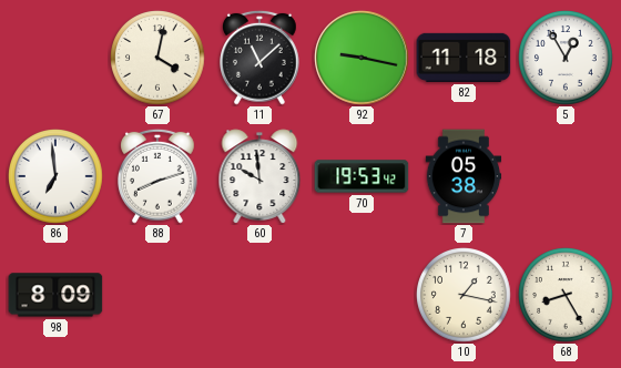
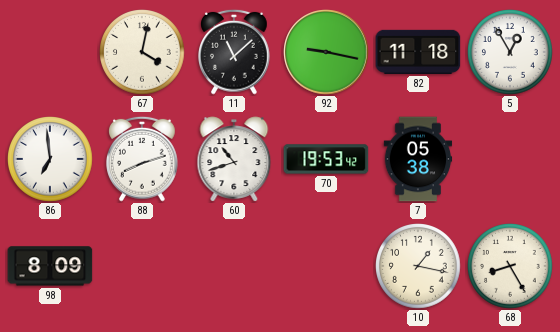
60: 9:59 -> 10:42
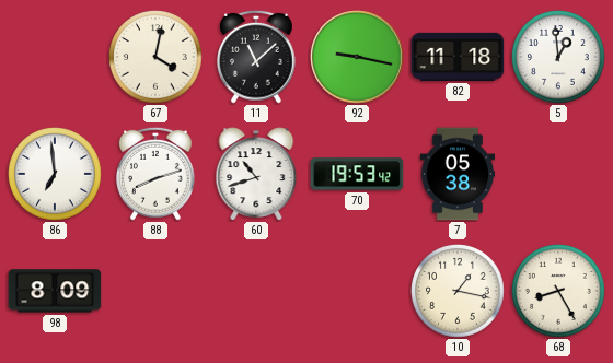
5: 12:55 -> 12:59
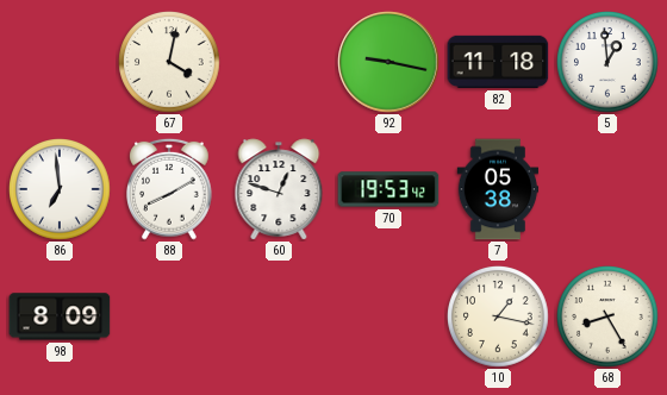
11: 11:08 -> none
88: 8:12 -> 8:10
60: 10:42 -> 12:48
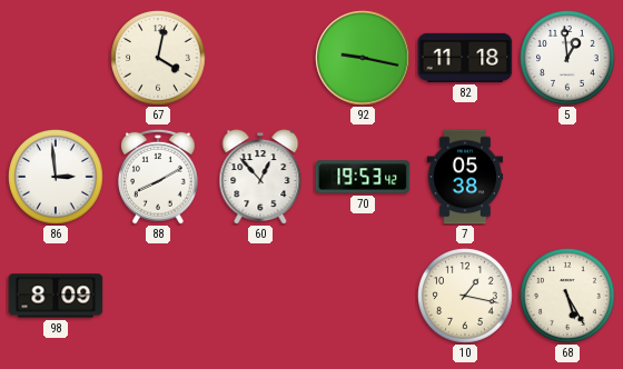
86: 6:59 -> 2:59
60: 12:48 -> 12:53
68: 8:25 -> 5:25
